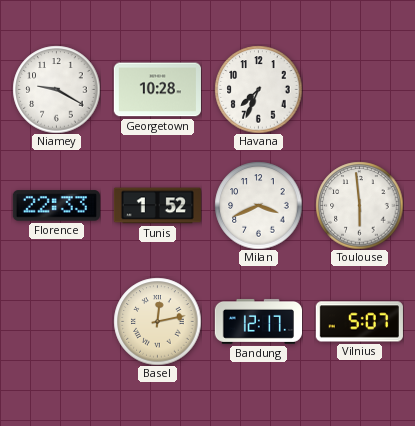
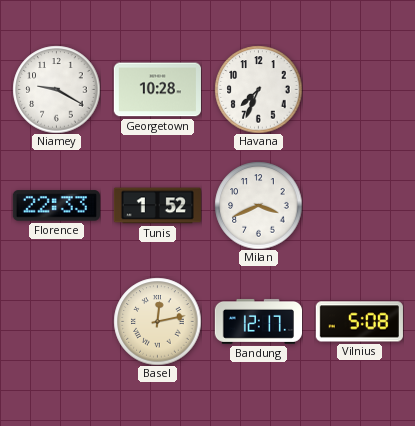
Toulouse: 5:59 -> none
Vilnius: 5:07 -> 5:08
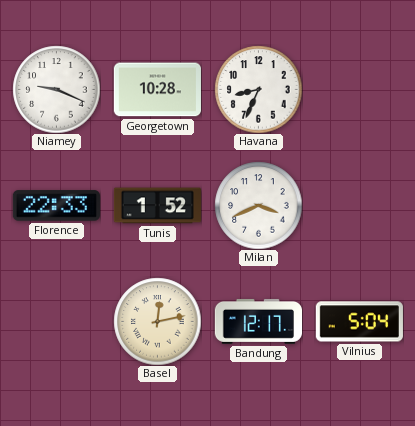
Niamey: 9:20 -> 9:19
Havana: 7:34 -> 8:34
Vilnius: 5:08 -> 5:04
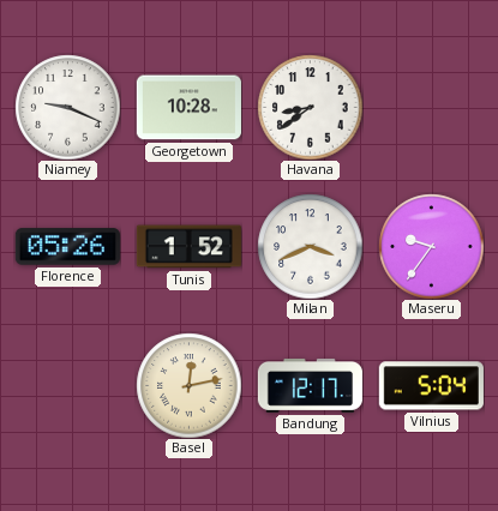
Havana: 8:34 -> 8:39
Florence: 22:33 -> 05:26
Maseru: none -> 9:36
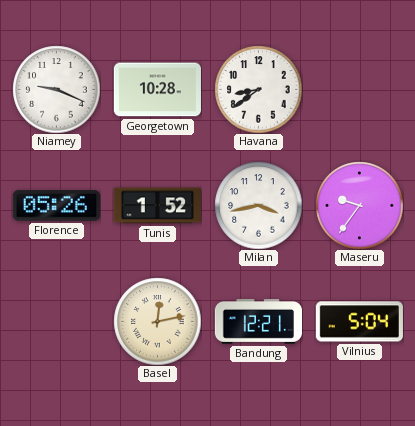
Milan: 3:41 -> 3:43
Bandung: 12:17 -> 12:21
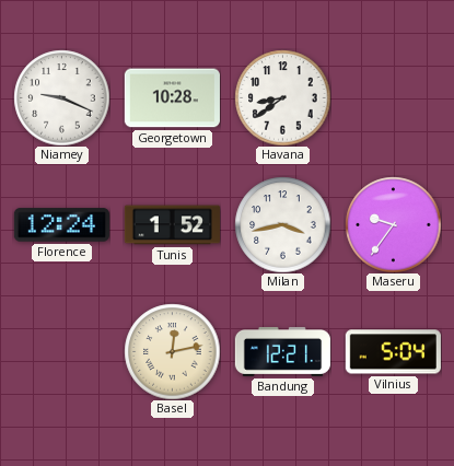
Florence: 05:26 -> 12:24
